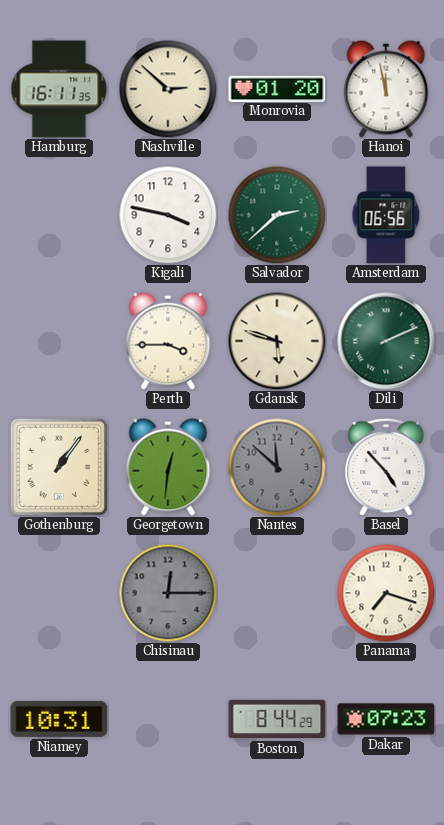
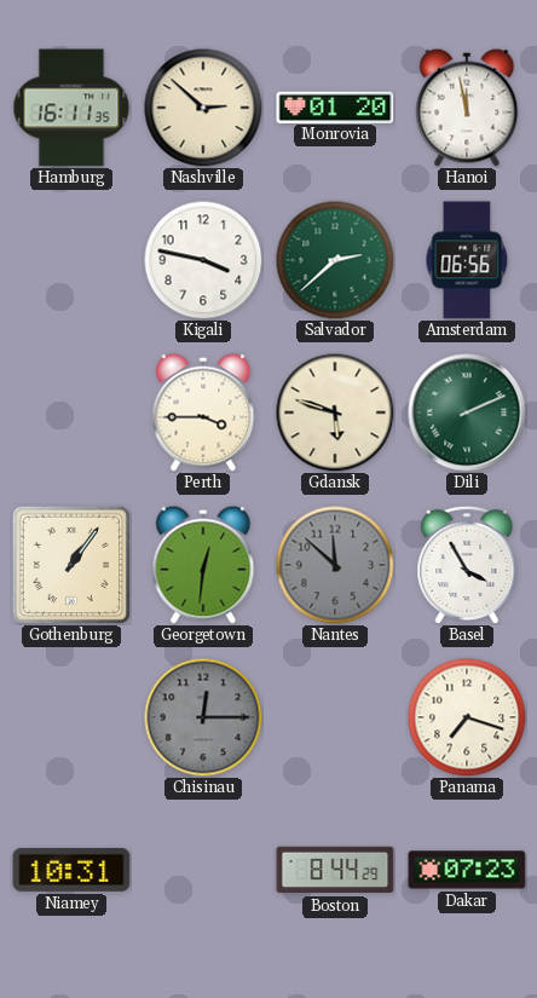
Basel: 4:53 -> 3:55
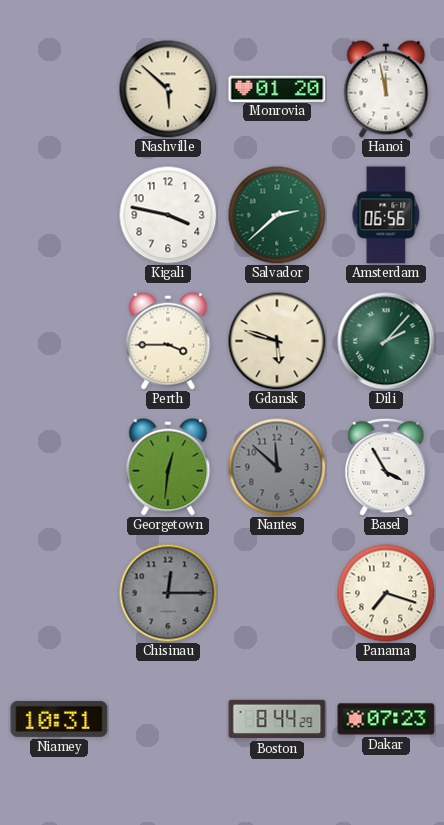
Hamburg: 16:11 -> none
Nashville: 2:52 -> 5:52
Dili: 2:11 -> 2:07
Gothenburg: 1:06 -> none
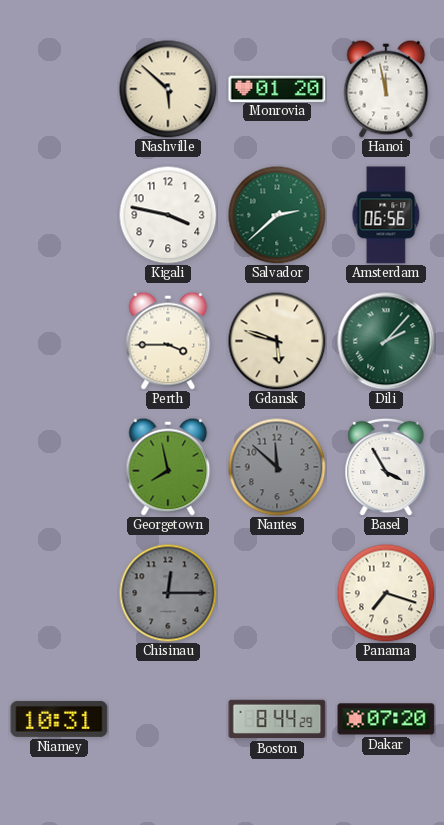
Georgetown: 12:31 -> 7:58
Dakar: 07:23 -> 07:20
